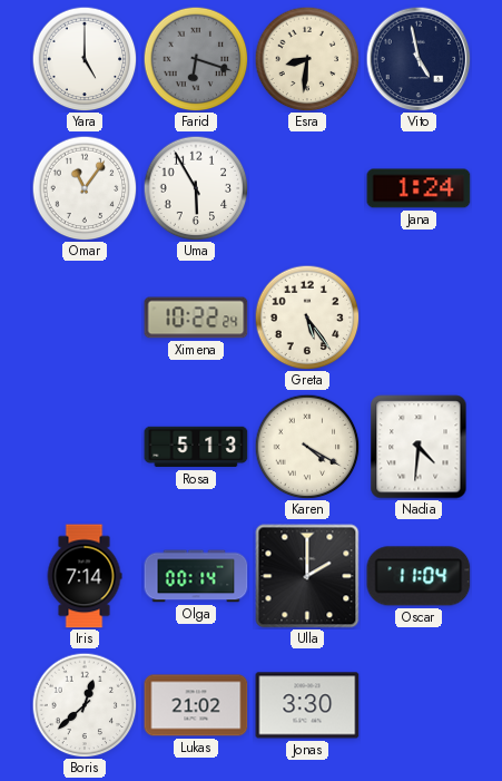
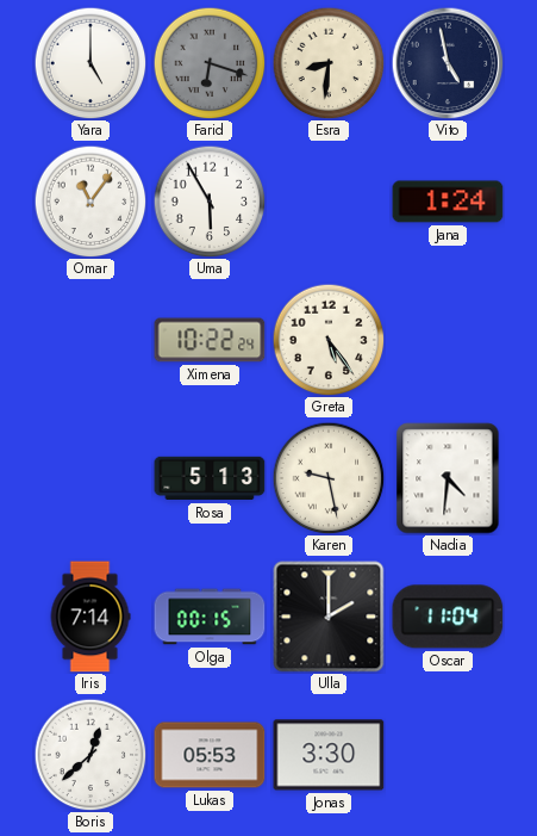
Karen: 4:20 -> 9:28
Olga: 00:14 -> 00:15
Lukas: 21:02 -> 05:53
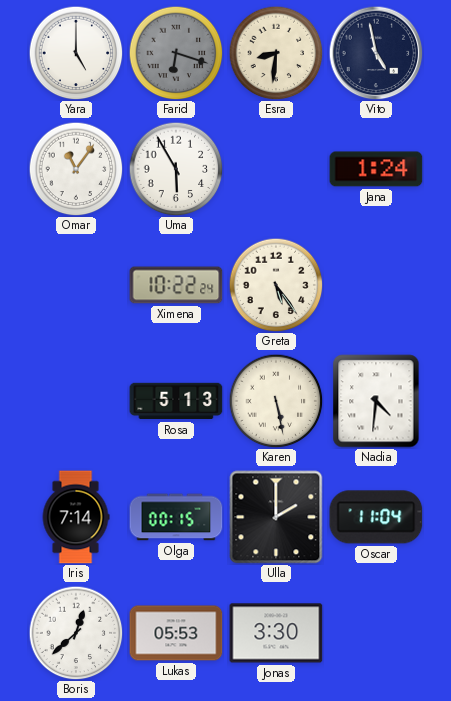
Karen: 9:28 -> 5:28
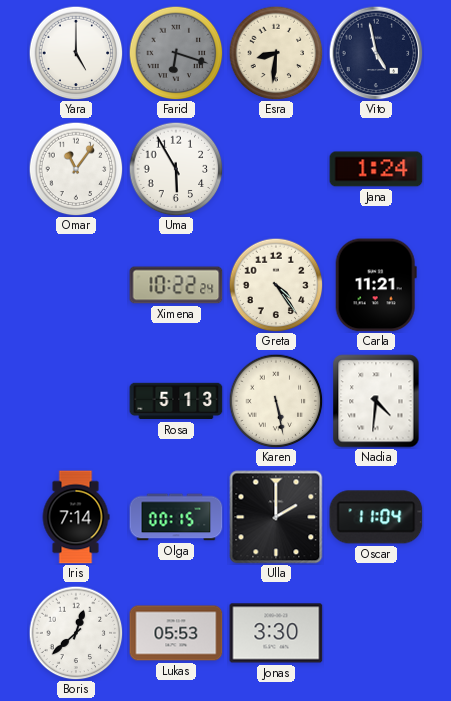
Greta: 5:24 -> 4:24
Carla: none -> 11:21
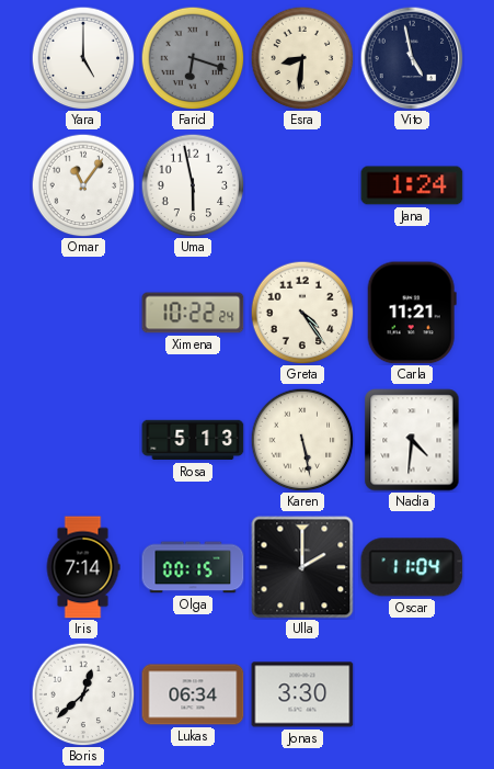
Uma: 5:55 -> 5:58
Lukas: 05:53 -> 06:34
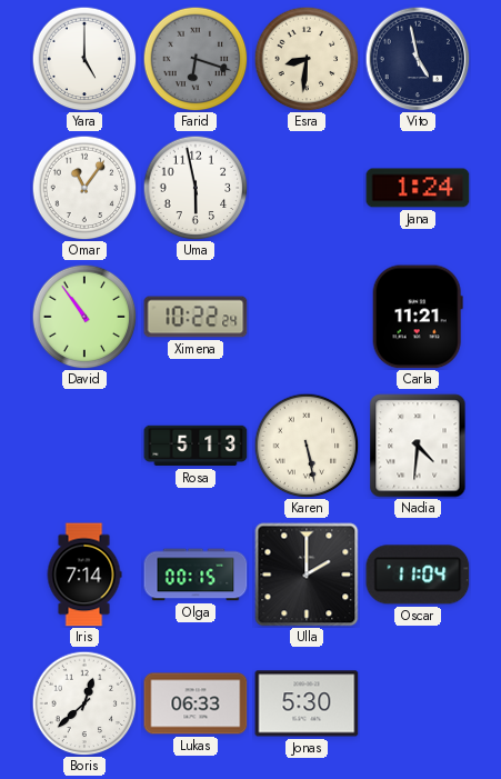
David: none -> 10:54
Greta: 4:24 -> none
Lukas: 06:34 -> 06:33
Jonas: 3:30 -> 5:30
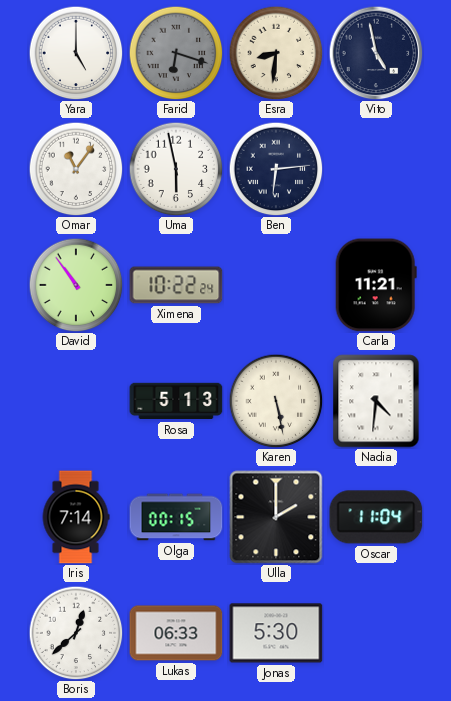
Ben: none -> 6:14
Jana: 1:24 -> none
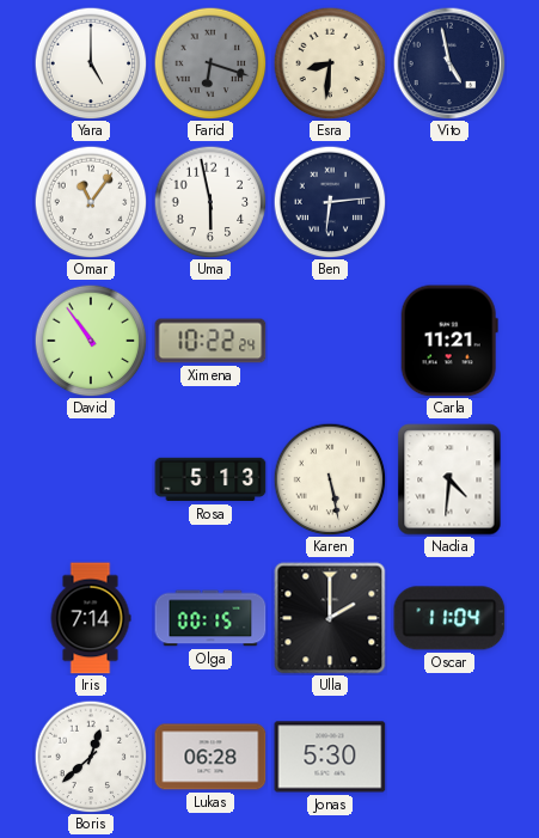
Lukas: 06:33 -> 06:28
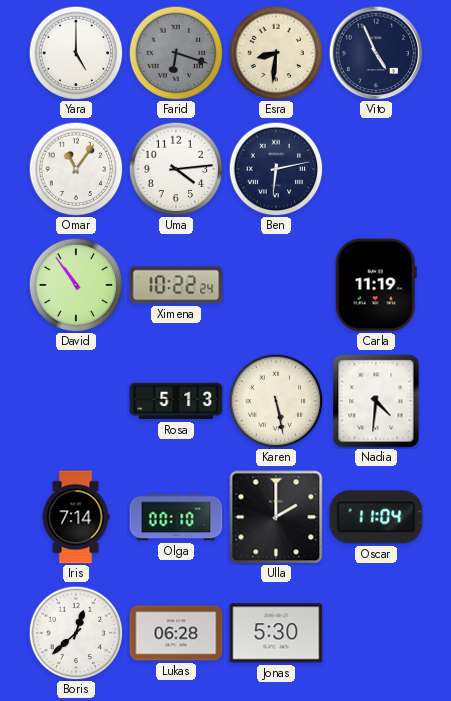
Vito: 4:58 -> 4:56
Uma: 5:58 -> 4:14
Ben: 6:14 -> 6:13
Carla: 11:21 -> 11:19
Olga: 00:15 -> 00:10
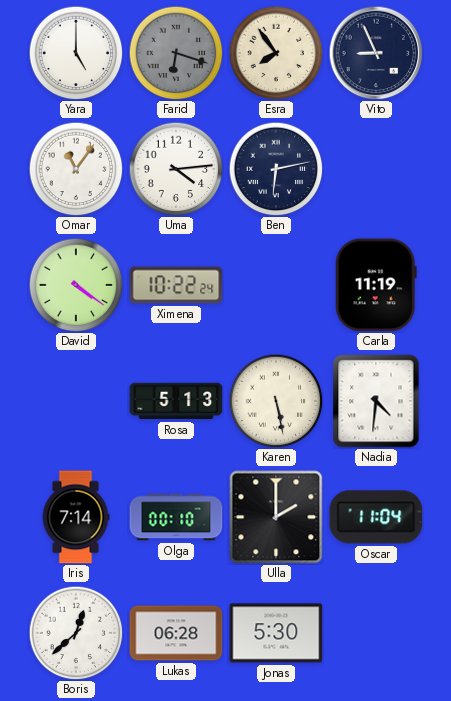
Esra: 8:31 -> 7:54
Vito: 4:56 -> 8:56
David: 10:54 -> 4:21
